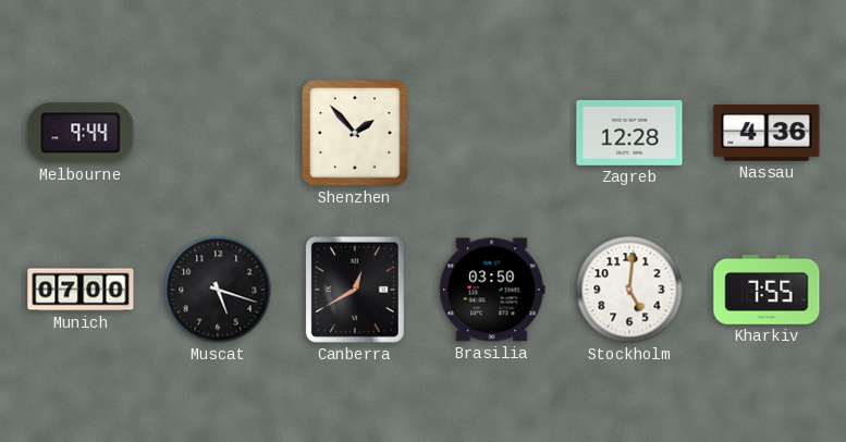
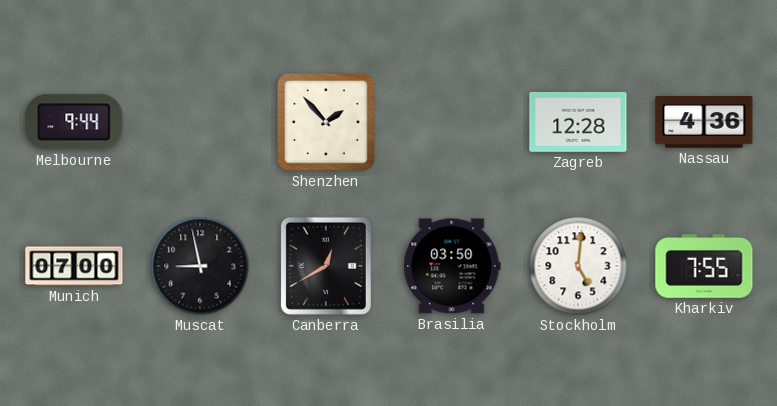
Muscat: 5:18 -> 8:58
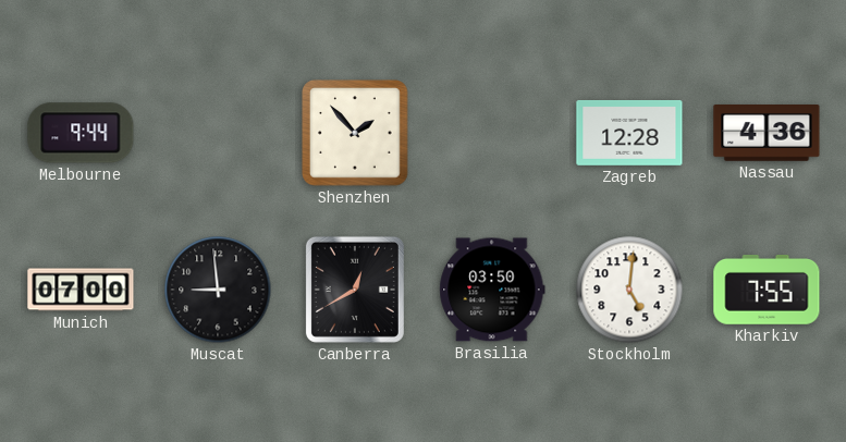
Muscat: 8:58 -> 8:59
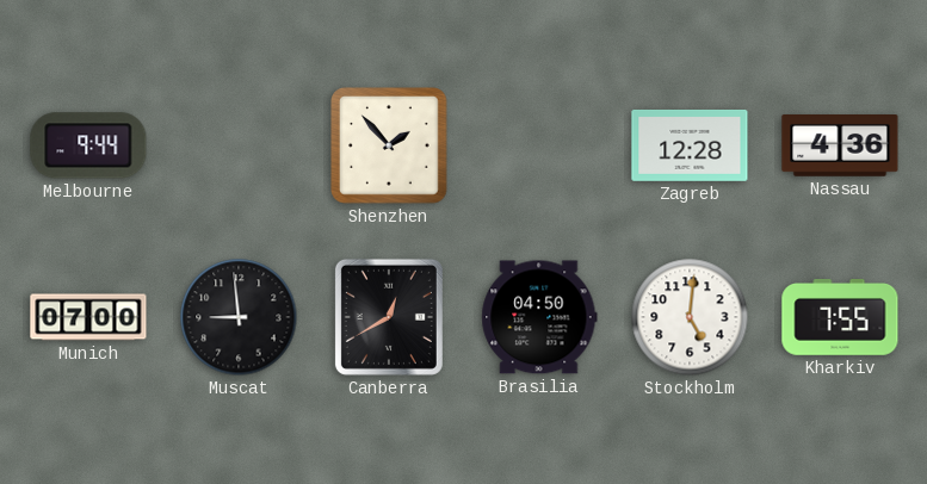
Brasilia: 03:50 -> 04:50
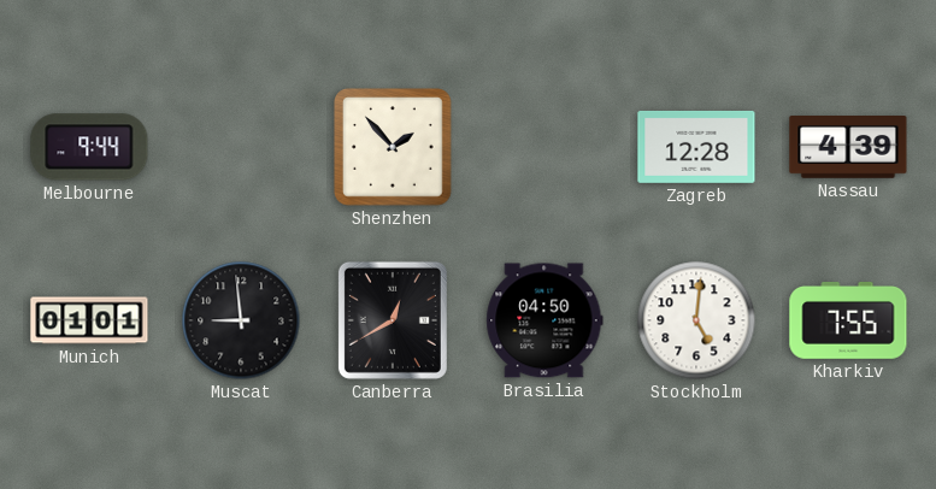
Nassau: 4:36 -> 4:39
Munich: 07:00 -> 01:01
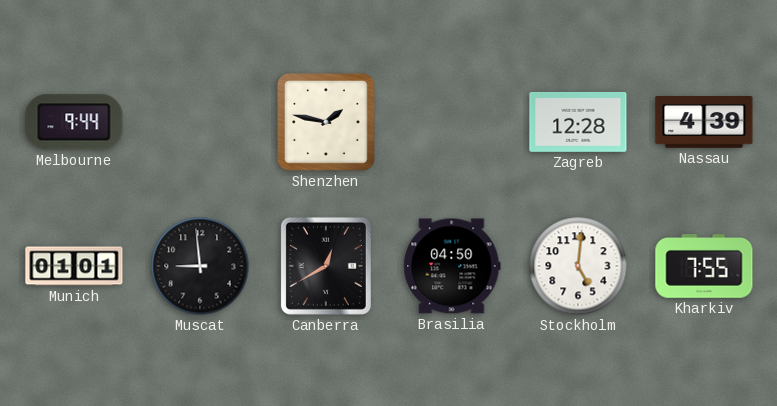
Shenzhen: 1:53 -> 1:47
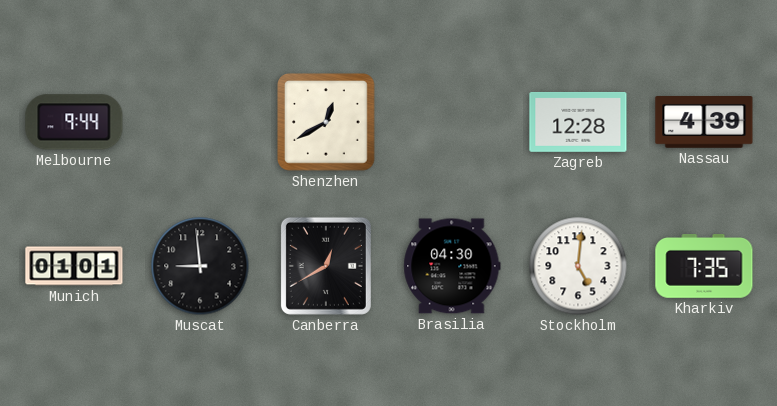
Shenzhen: 1:47 -> 12:40
Brasilia: 04:50 -> 04:30
Kharkiv: 7:55 -> 7:35
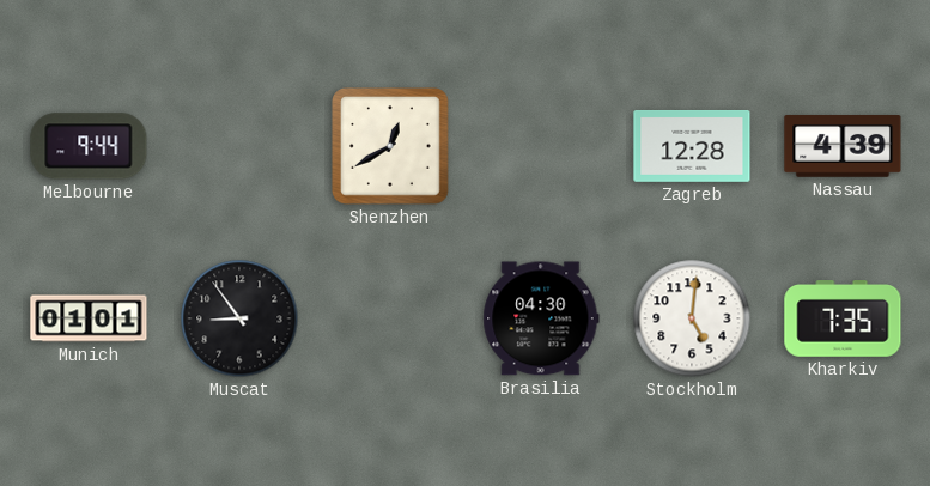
Muscat: 8:59 -> 8:54
Canberra: 12:40 -> none
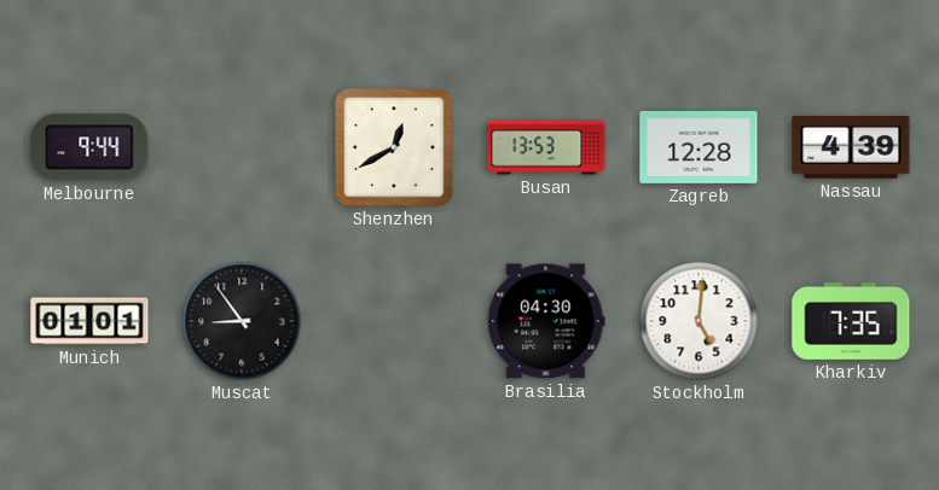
Busan: none -> 13:53
